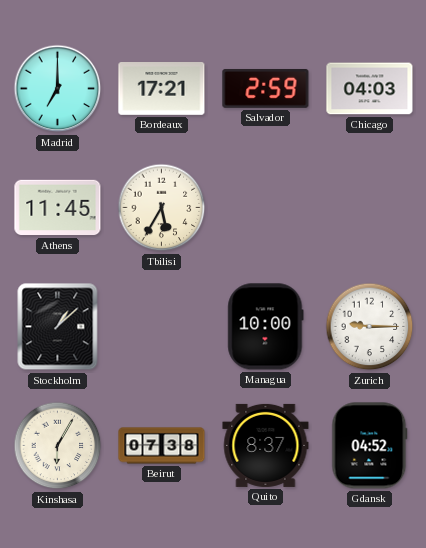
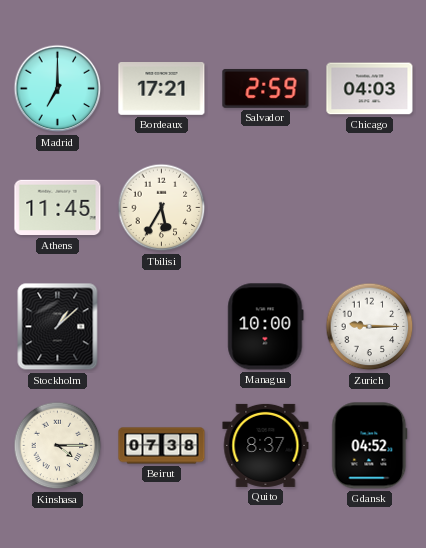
Kinshasa: 6:05 -> 4:15
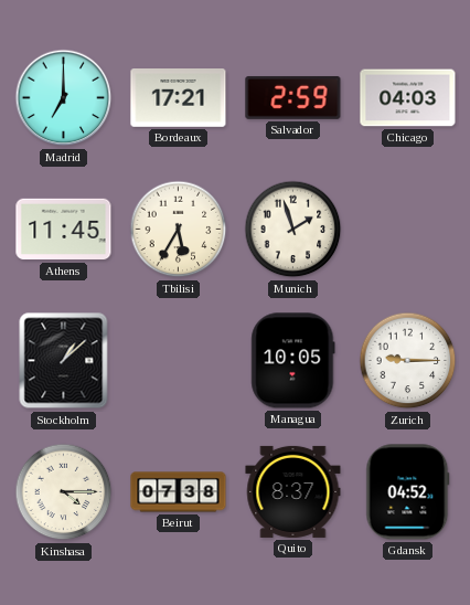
Munich: none -> 1:57
Managua: 10:00 -> 10:05
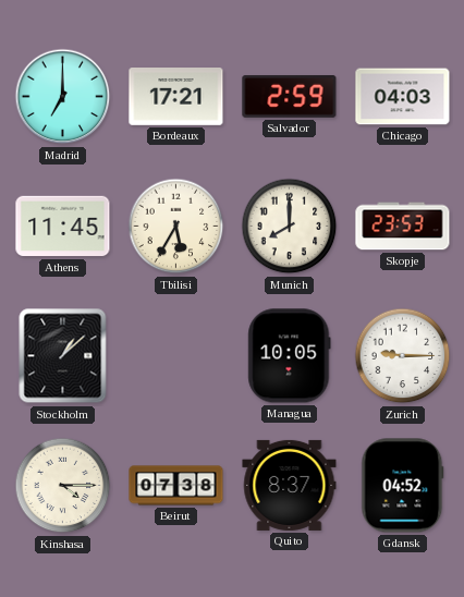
Munich: 1:57 -> 8:00
Skopje: none -> 23:53
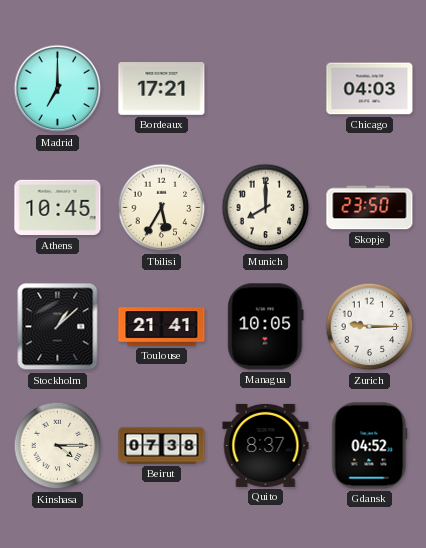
Salvador: 2:59 -> none
Athens: 11:45 -> 10:45
Skopje: 23:53 -> 23:50
Toulouse: none -> 21:41
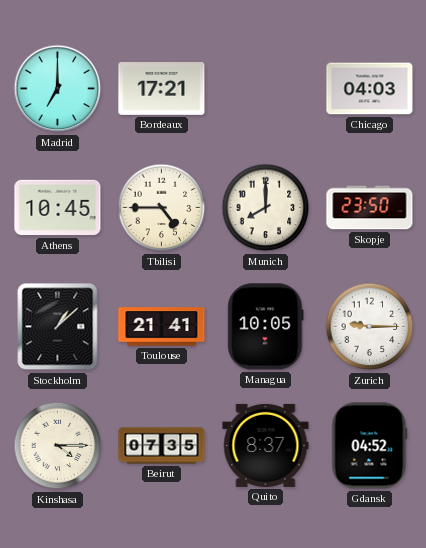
Tbilisi: 5:35 -> 4:45
Beirut: 07:38 -> 07:35
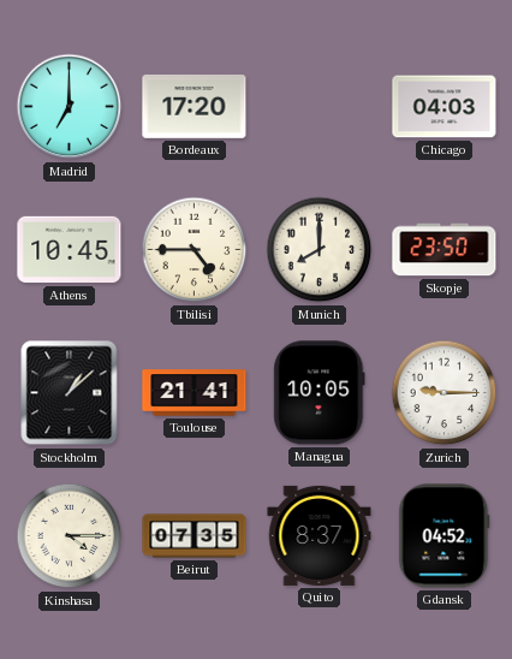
Bordeaux: 17:21 -> 17:20
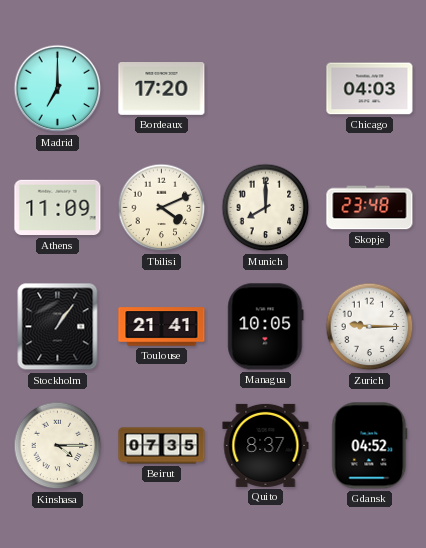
Athens: 10:45 -> 11:09
Tbilisi: 4:45 -> 4:11
Skopje: 23:50 -> 23:48
Stockholm: 1:08 -> 1:06
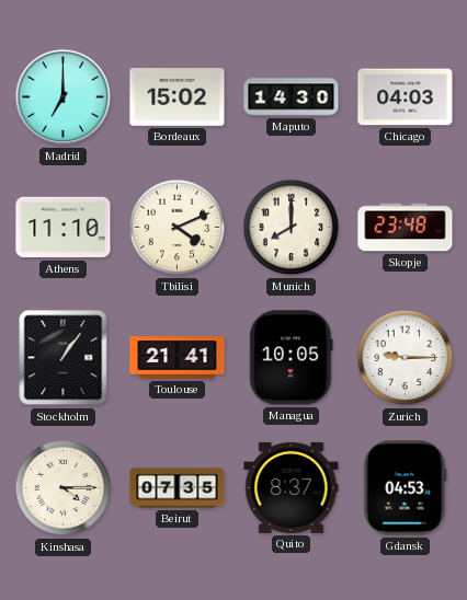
Bordeaux: 17:20 -> 15:02
Maputo: none -> 14:30
Athens: 11:09 -> 11:10
Gdansk: 04:52 -> 04:53
